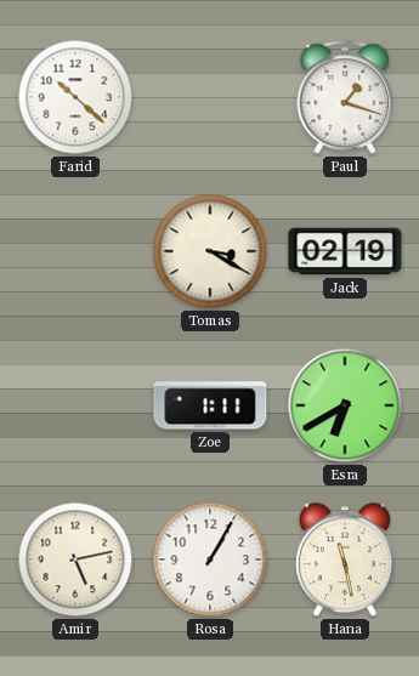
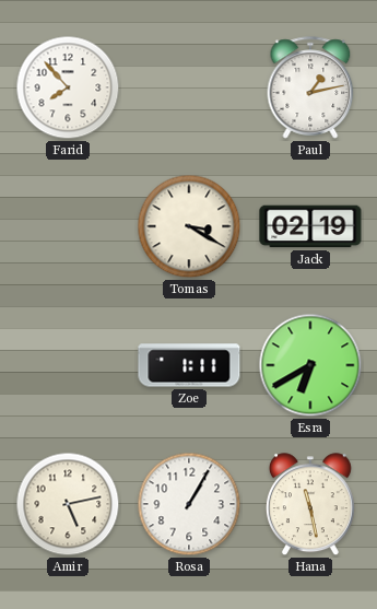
Farid: 10:22 -> 7:53
Paul: 1:18 -> 1:13
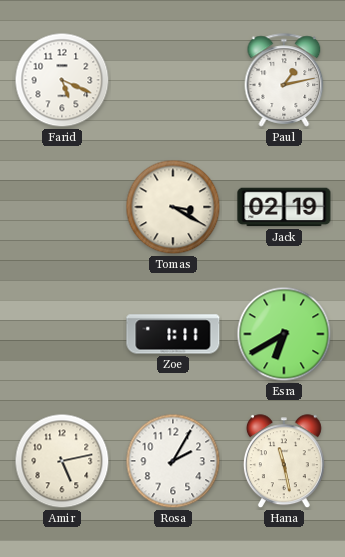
Farid: 7:53 -> 5:19
Rosa: 1:05 -> 2:05
